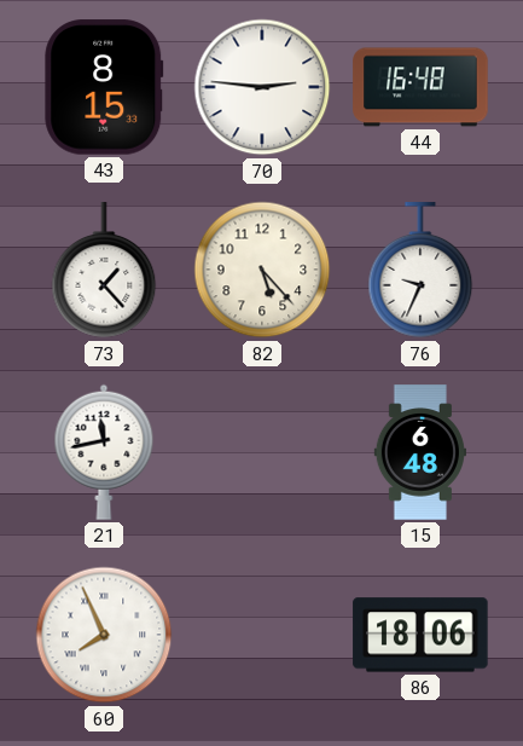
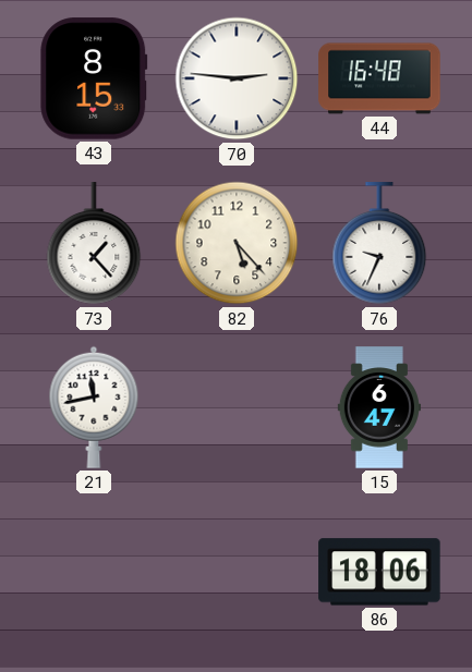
15: 6:48 -> 6:47
60: 7:56 -> none
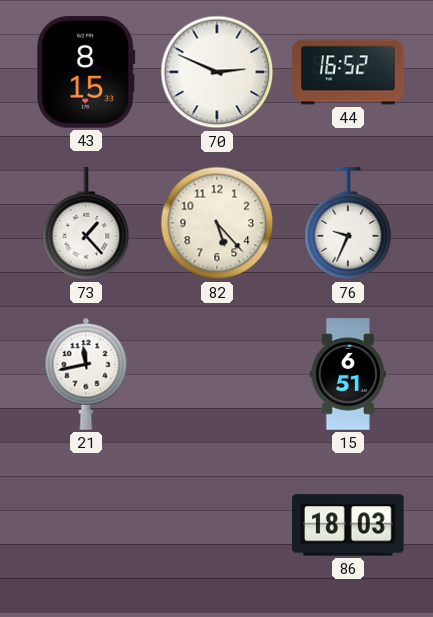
70: 2:46 -> 2:49
44: 16:48 -> 16:52
15: 6:47 -> 6:51
86: 18:06 -> 18:03
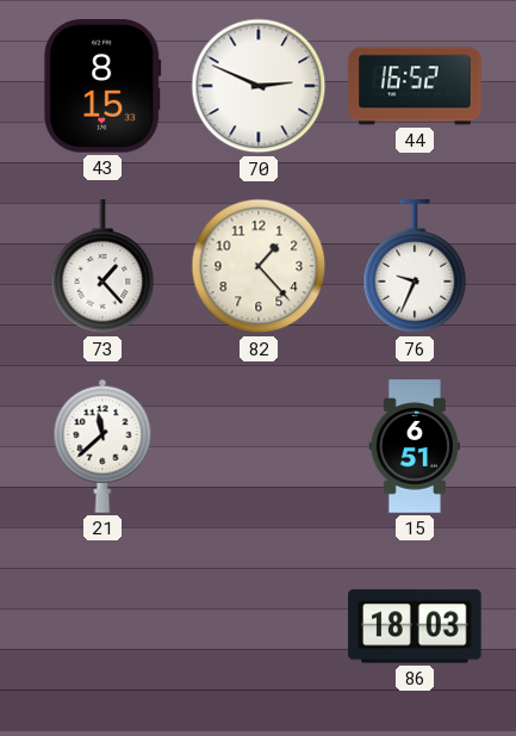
82: 5:23 -> 1:23
21: 11:43 -> 11:38
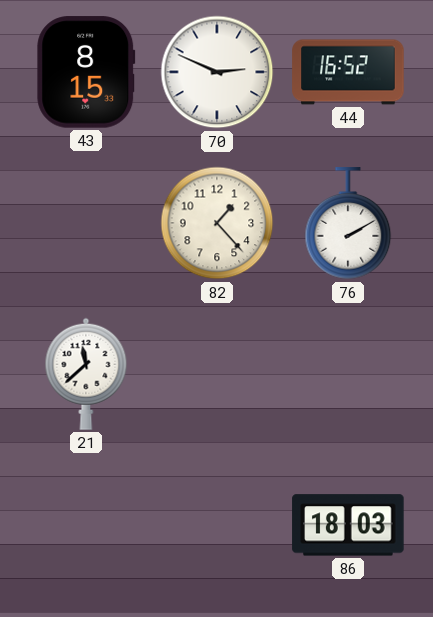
73: 1:23 -> none
76: 9:34 -> 2:10
15: 6:51 -> none
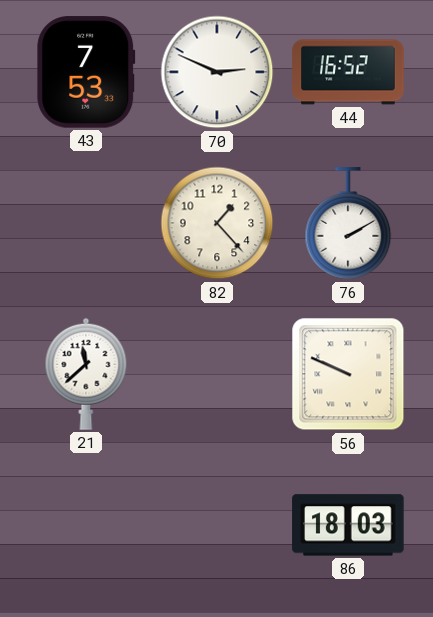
43: 8:15 -> 7:53
56: none -> 9:49
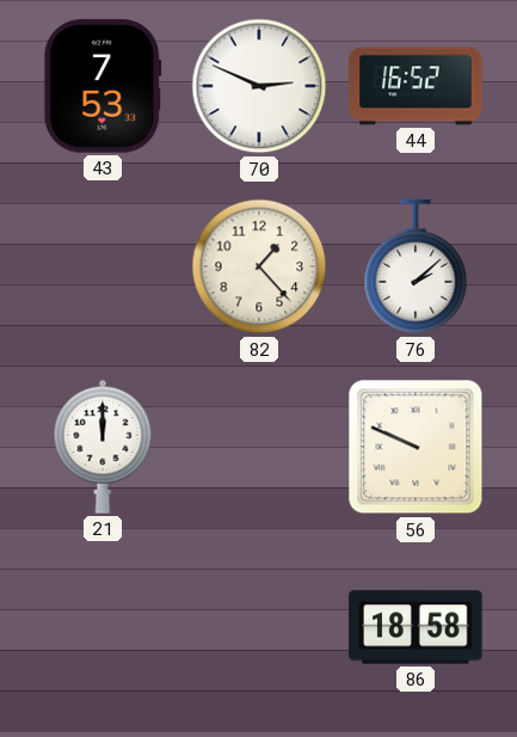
76: 2:10 -> 2:08
21: 11:38 -> 12:00
86: 18:03 -> 18:58
